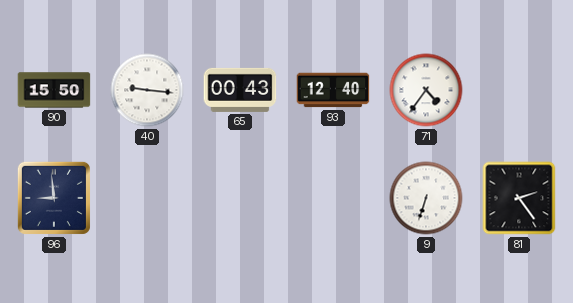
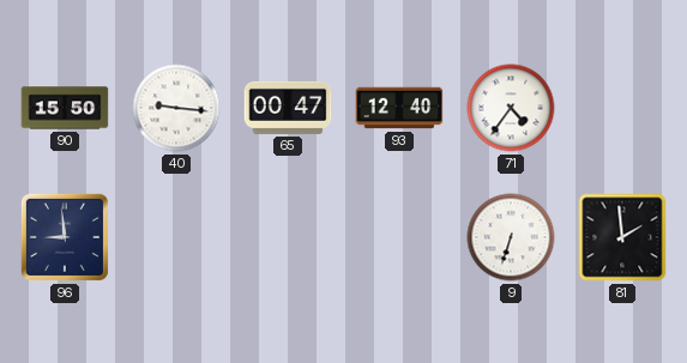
65: 00:43 -> 00:47
81: 2:24 -> 1:59
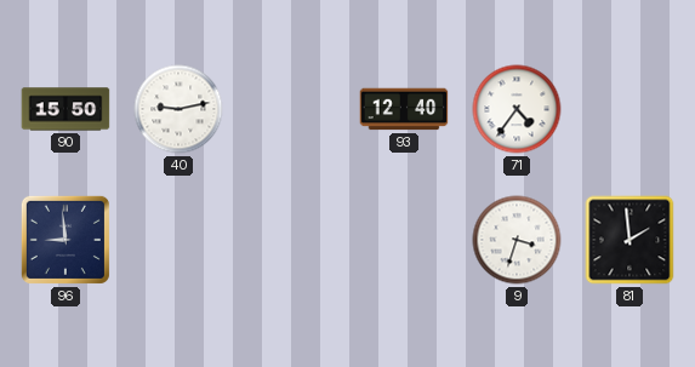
40: 9:16 -> 9:13
65: 00:47 -> none
9: 6:33 -> 3:33
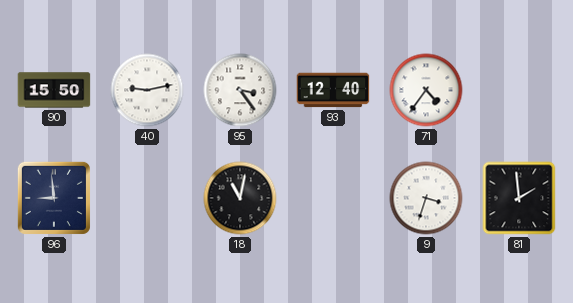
95: none -> 3:24
18: none -> 11:02
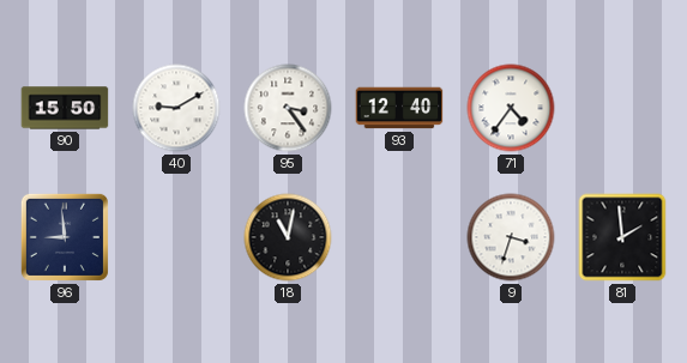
40: 9:13 -> 9:10
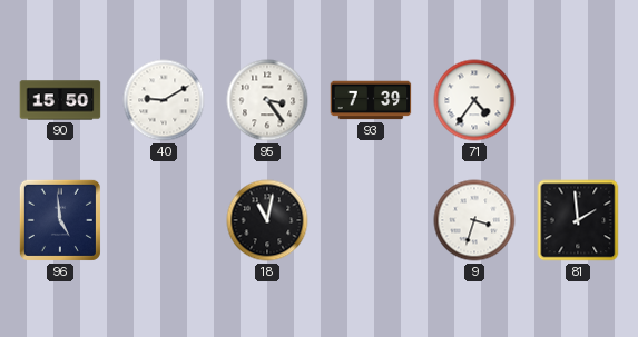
93: 12:40 -> 7:39
96: 8:59 -> 4:59
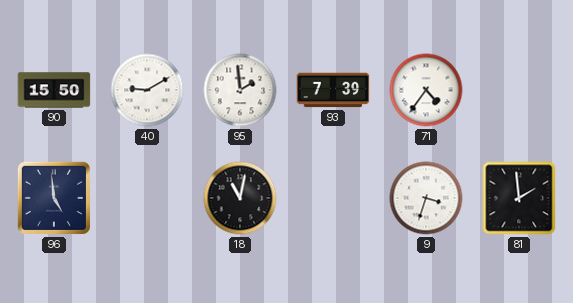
95: 3:24 -> 1:59
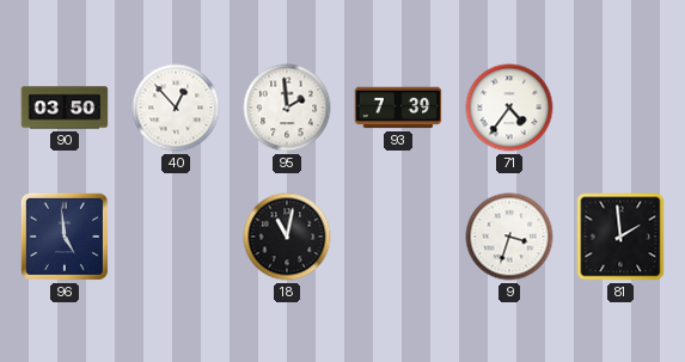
90: 15:50 -> 03:50
40: 9:10 -> 12:53
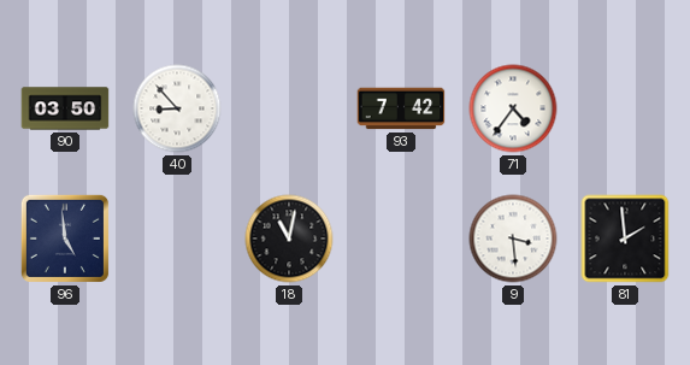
40: 12:53 -> 8:53
95: 1:59 -> none
93: 7:39 -> 7:42
9: 3:33 -> 3:29
